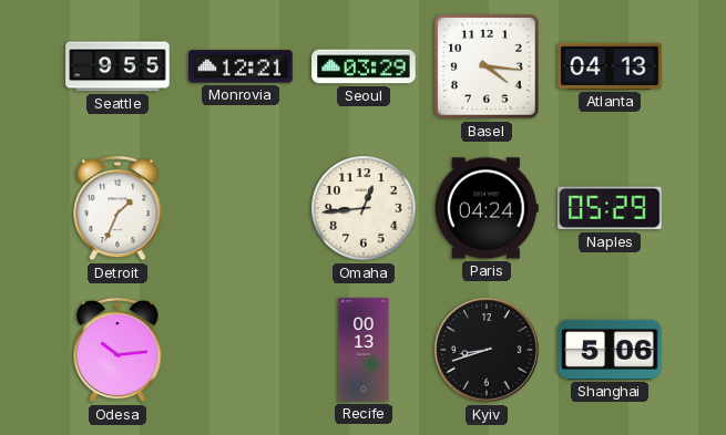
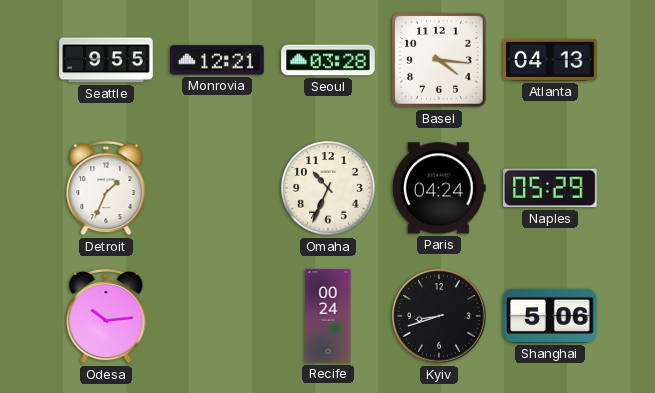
Seoul: 03:29 -> 03:28
Omaha: 12:44 -> 10:34
Recife: 00:13 -> 00:24
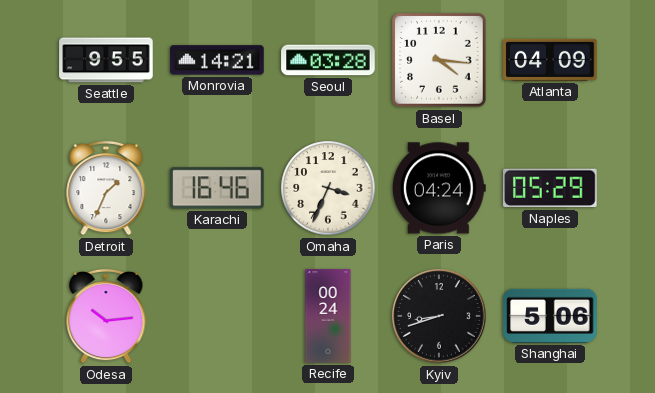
Monrovia: 12:21 -> 14:21
Atlanta: 04:13 -> 04:09
Karachi: none -> 16:46
Omaha: 10:34 -> 3:34
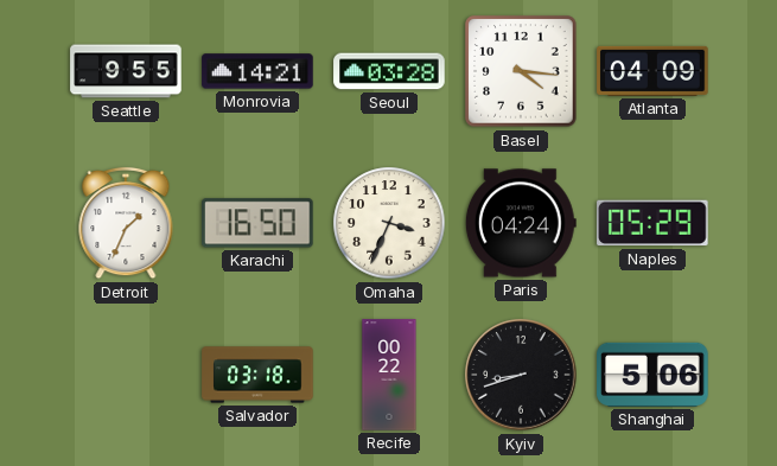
Karachi: 16:46 -> 16:50
Odesa: 10:14 -> none
Salvador: none -> 03:18
Recife: 00:24 -> 00:22
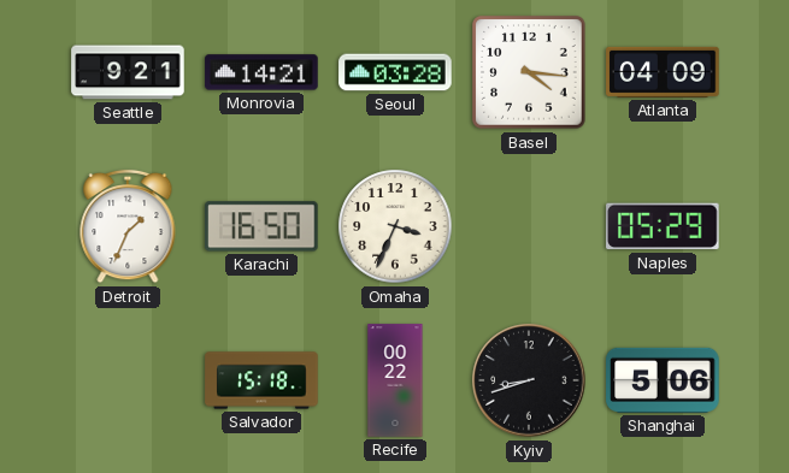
Seattle: 9:55 -> 9:21
Paris: 04:24 -> none
Salvador: 03:18 -> 15:18
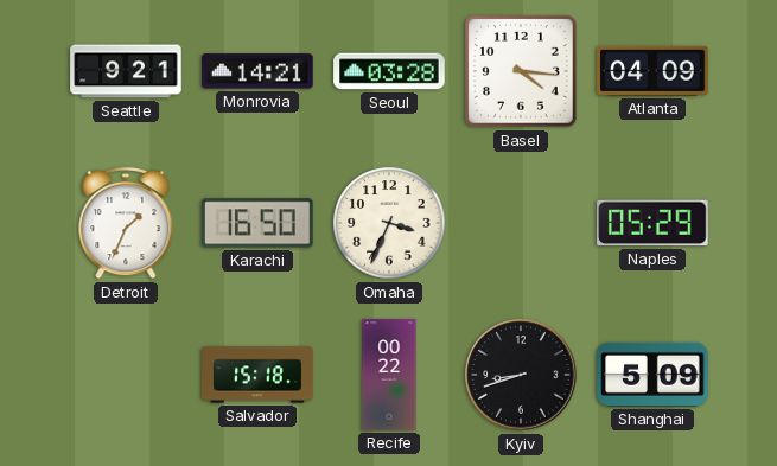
Shanghai: 5:06 -> 5:09
